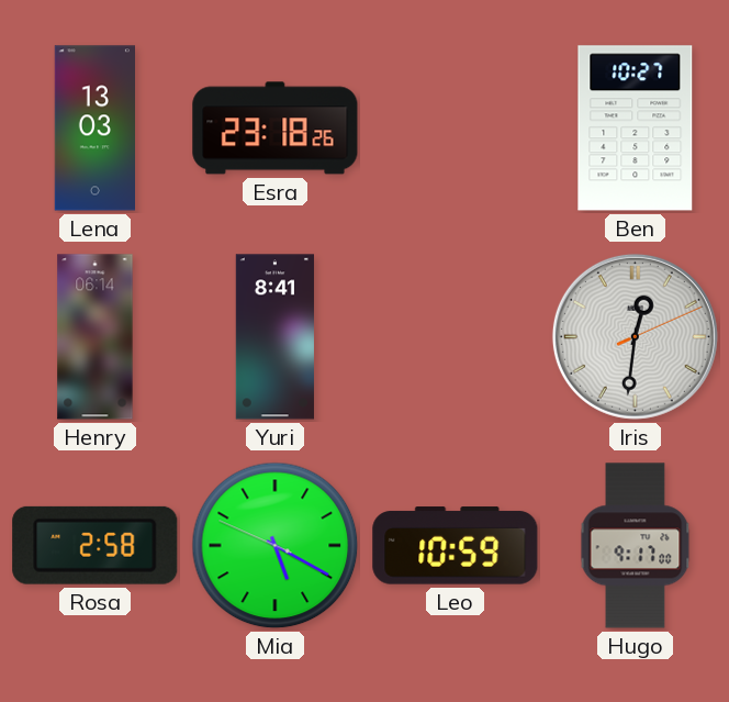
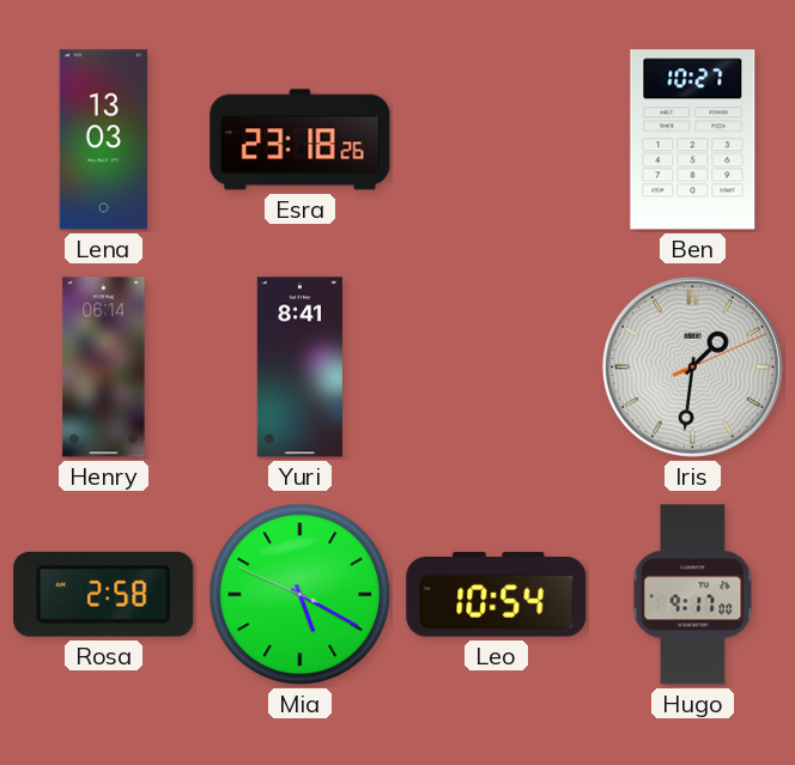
Iris: 12:31 -> 1:31
Leo: 10:59 -> 10:54
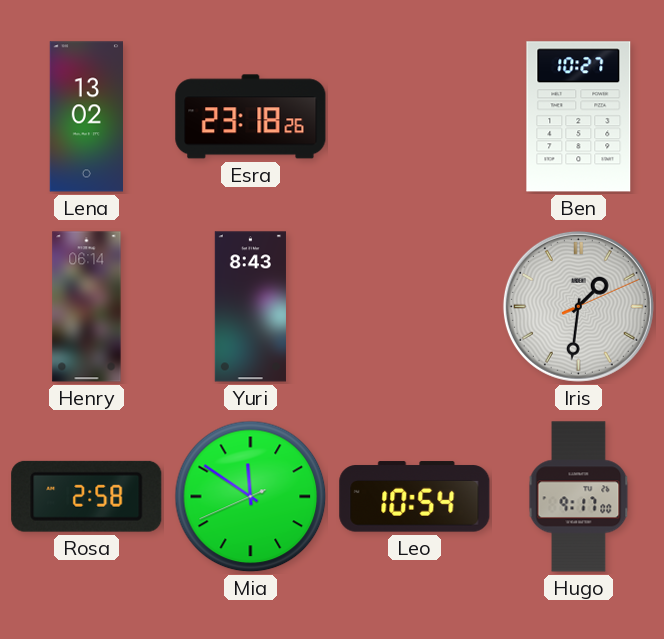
Lena: 13:03 -> 13:02
Yuri: 8:41 -> 8:43
Mia: 5:19 -> 11:50
